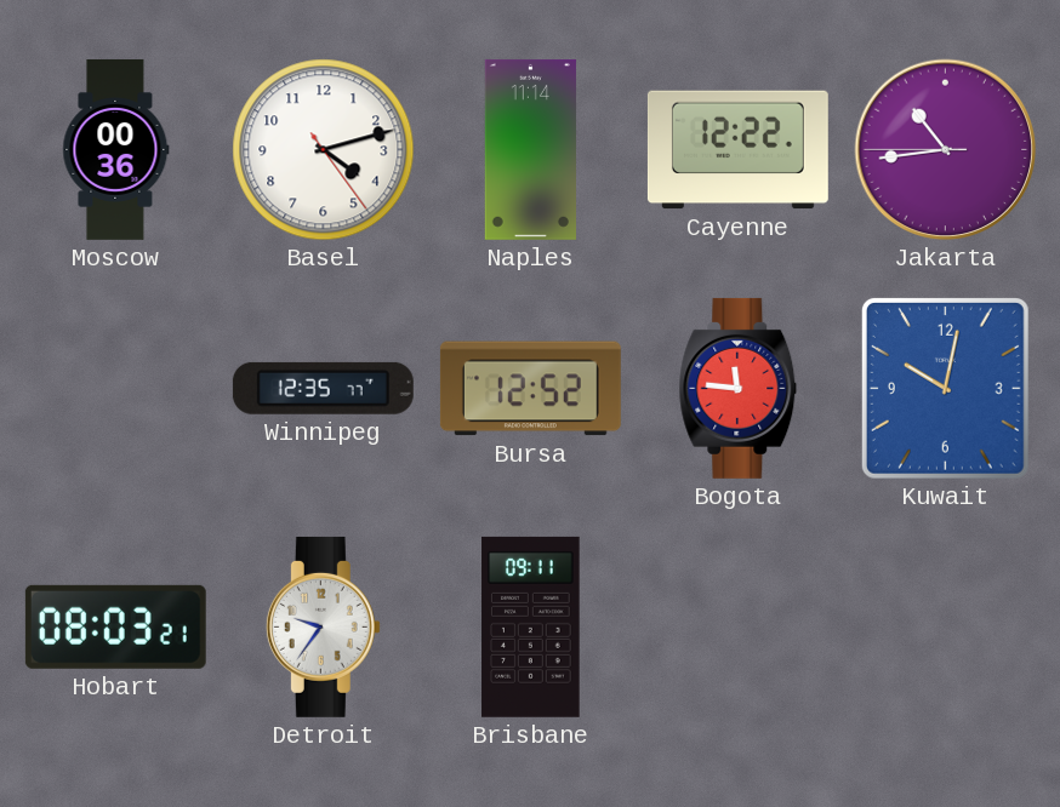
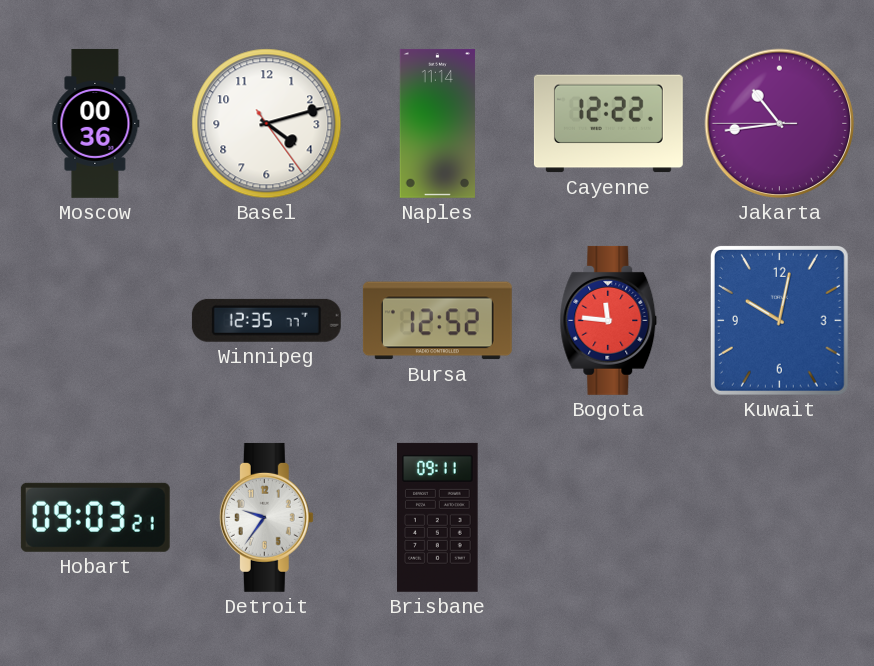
Hobart: 08:03 -> 09:03
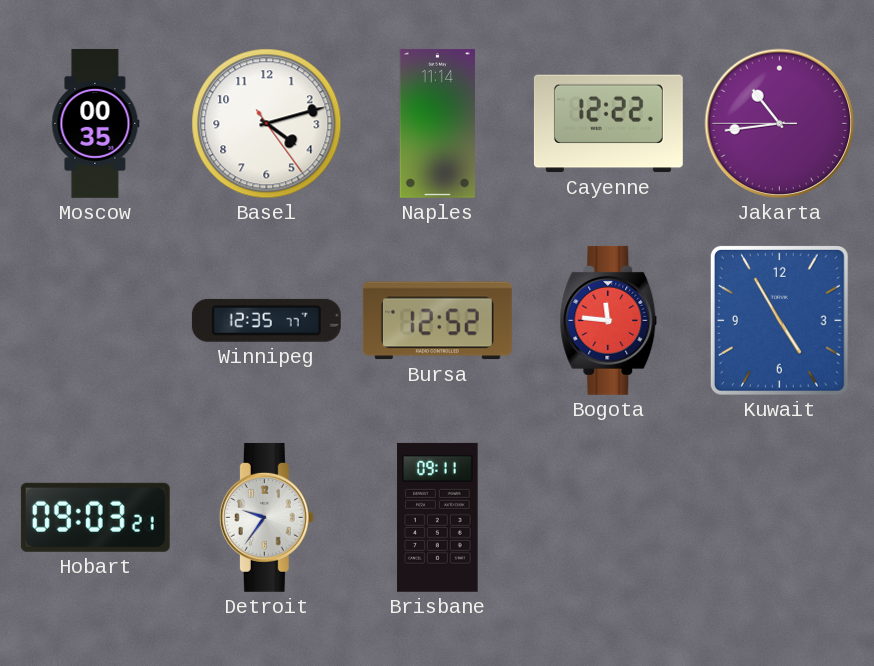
Moscow: 00:36 -> 00:35
Kuwait: 10:02 -> 4:55
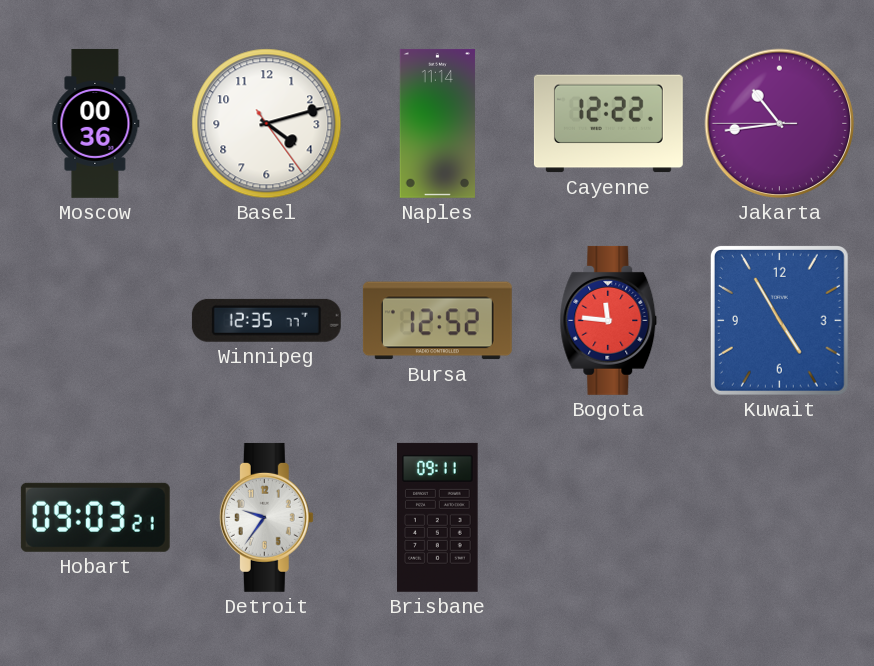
Moscow: 00:35 -> 00:36
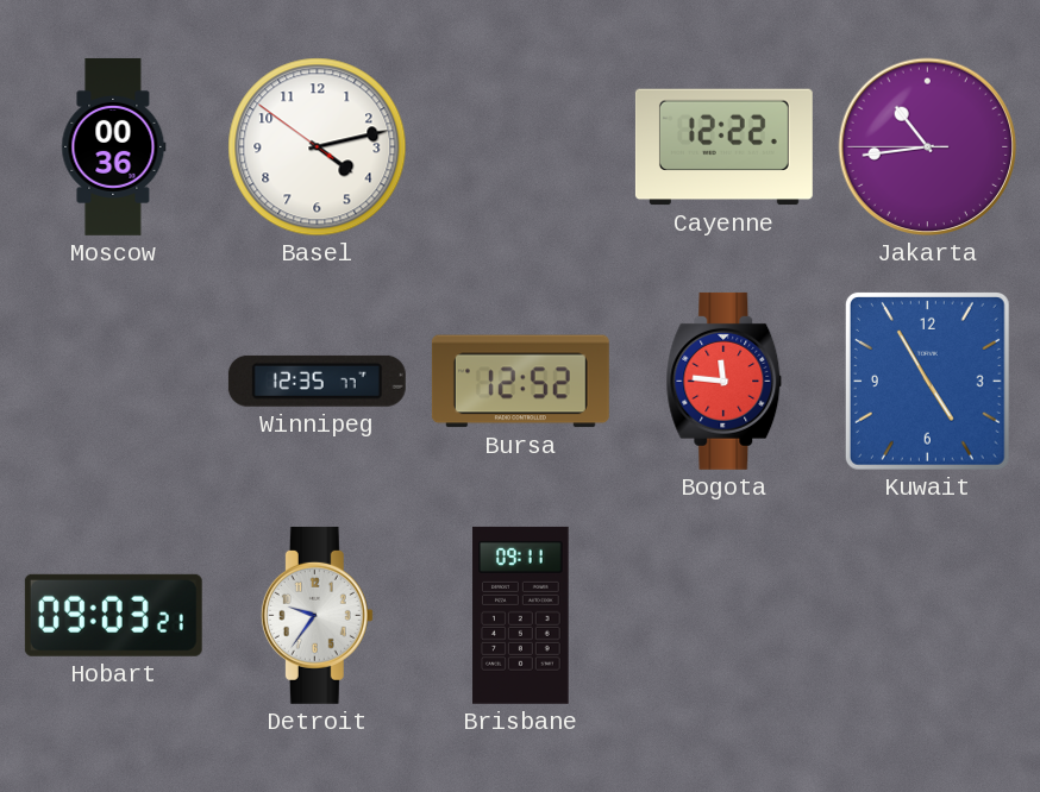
Basel: 4:12:24 -> 4:12:51
Naples: 11:14 -> none
